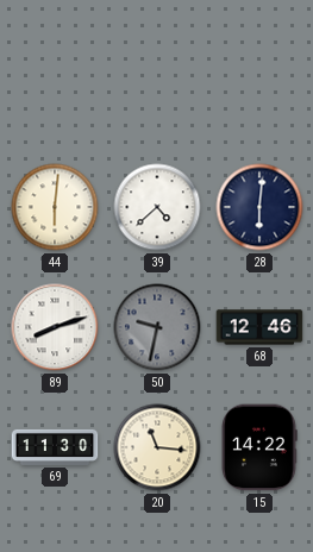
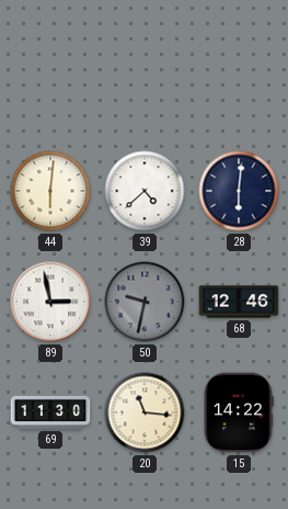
89: 8:12 -> 2:58
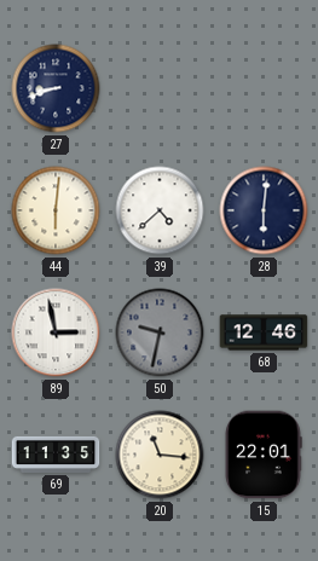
27: none -> 8:42
69: 11:30 -> 11:35
15: 14:22 -> 22:01
